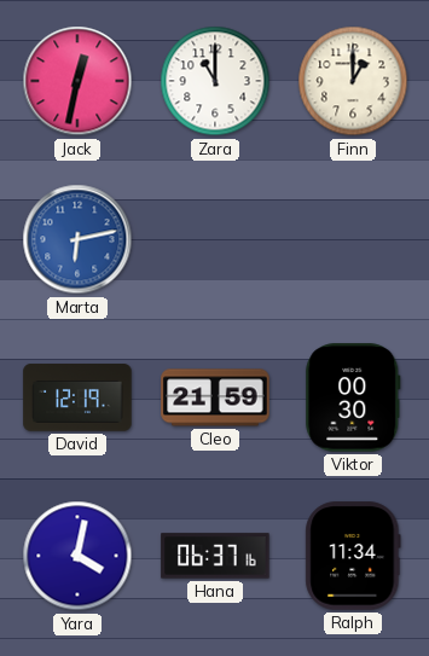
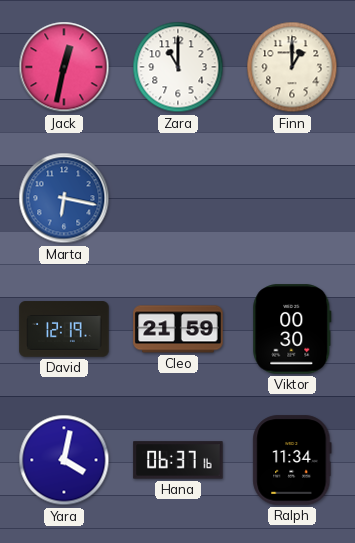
Marta: 6:13 -> 6:17
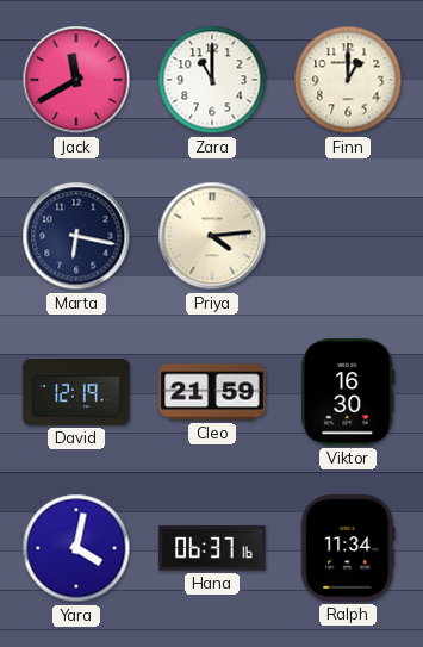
Jack: 12:32 -> 11:40
Marta dial: blue -> navy
Priya: none -> 4:14
Viktor: 00:30 -> 16:30
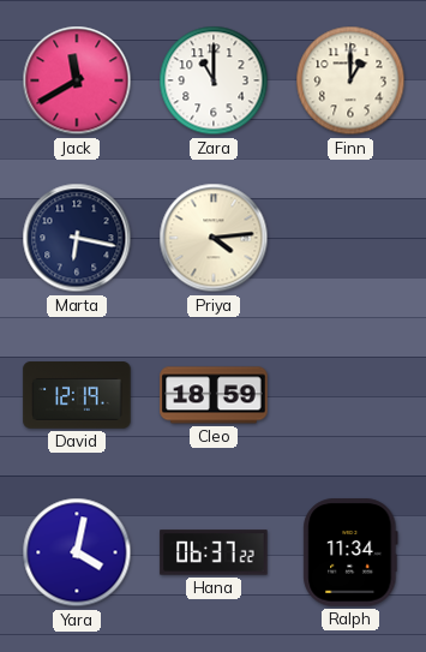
Cleo: 21:59 -> 18:59
Viktor: 16:30 -> none
Hana: 06:37:16 -> 06:37:22
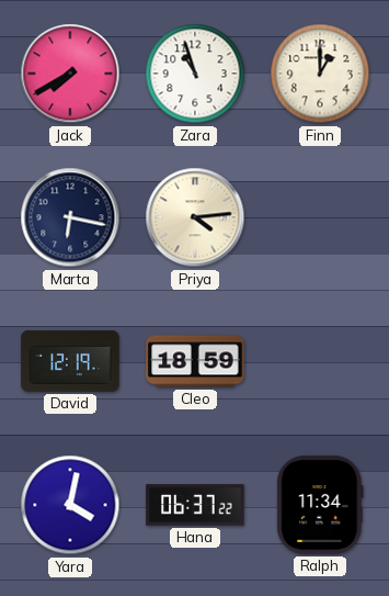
Jack: 11:40 -> 7:40
Zara: 11:00 -> 10:57
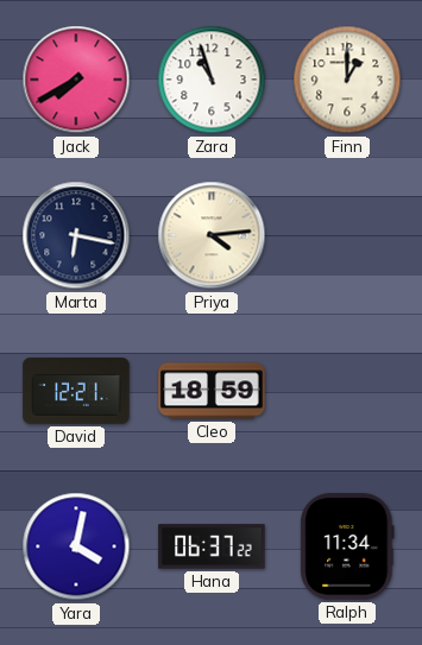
David: 12:19 -> 12:21
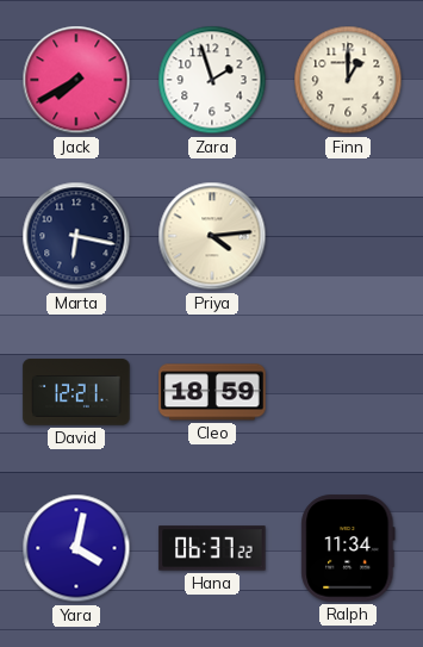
Zara: 10:57 -> 1:57
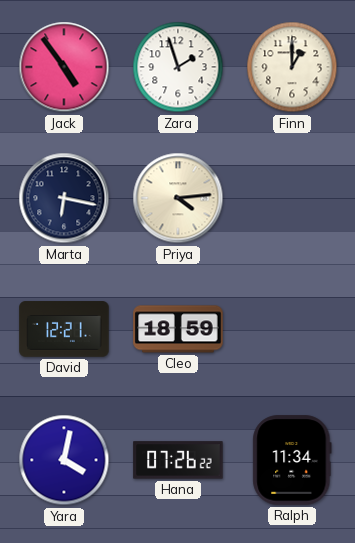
Jack: 7:40 -> 4:54
Hana: 06:37 -> 07:26
